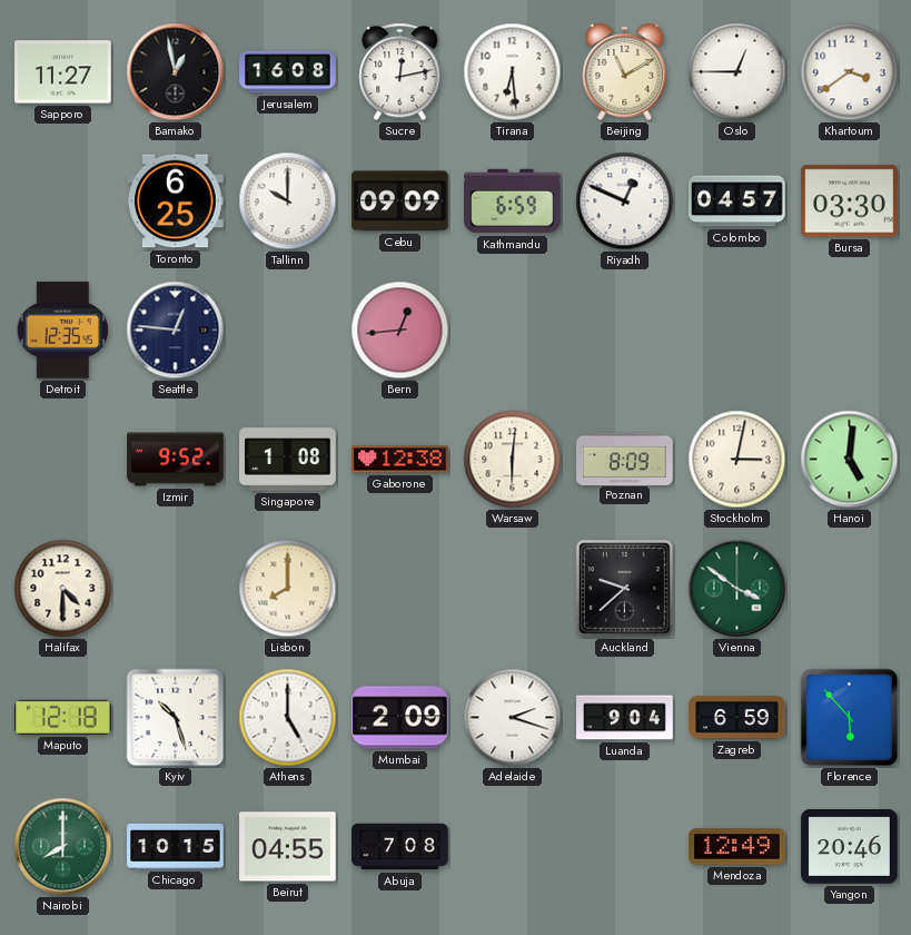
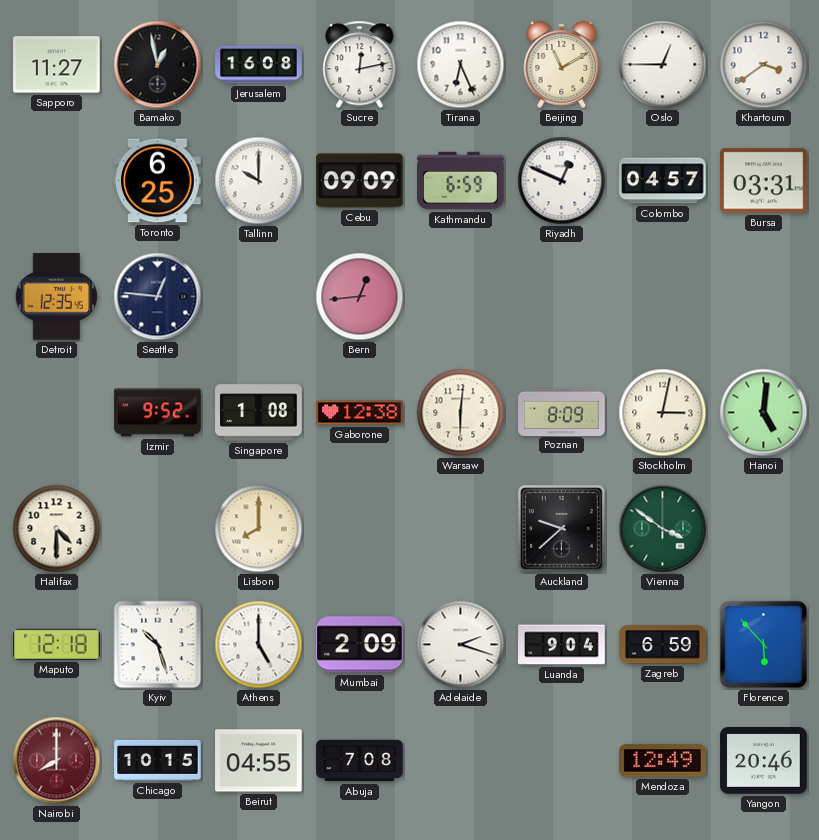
Tirana: 6:29 -> 6:26
Bursa: 03:30 -> 03:31
Nairobi dial: green -> burgundy
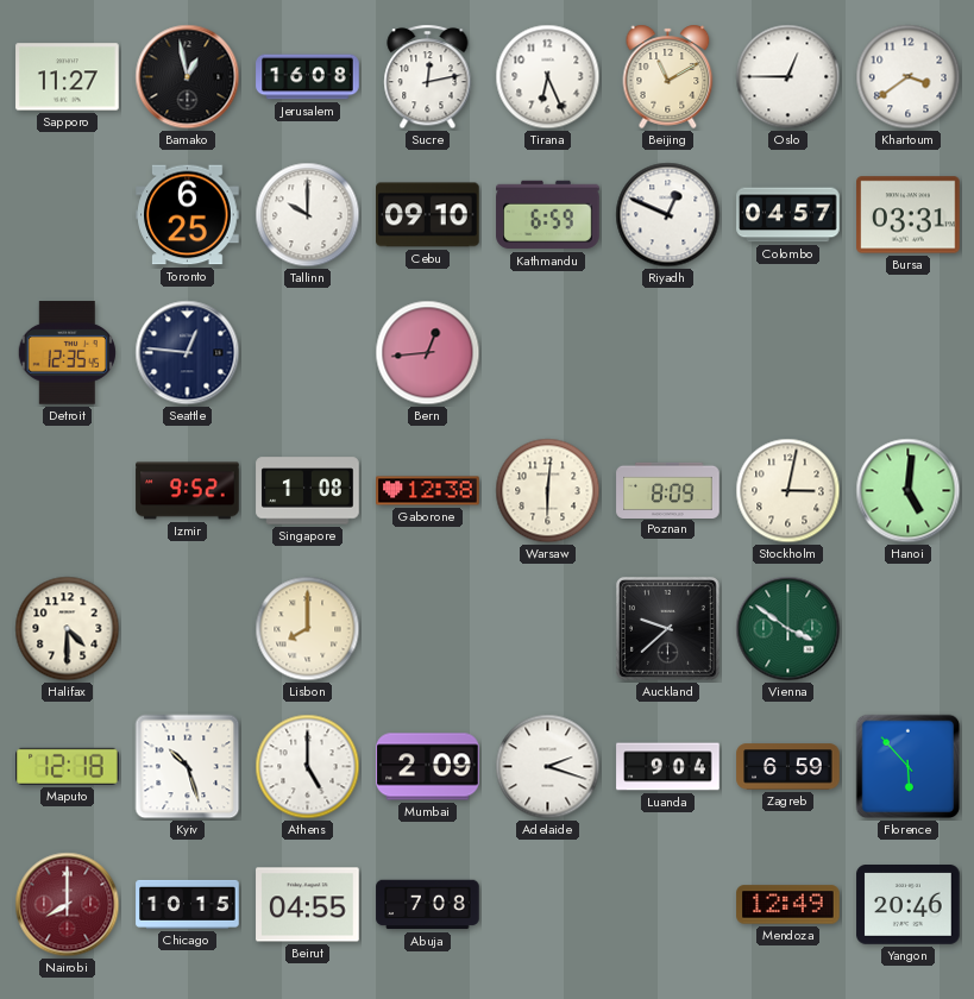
Cebu: 09:09 -> 09:10
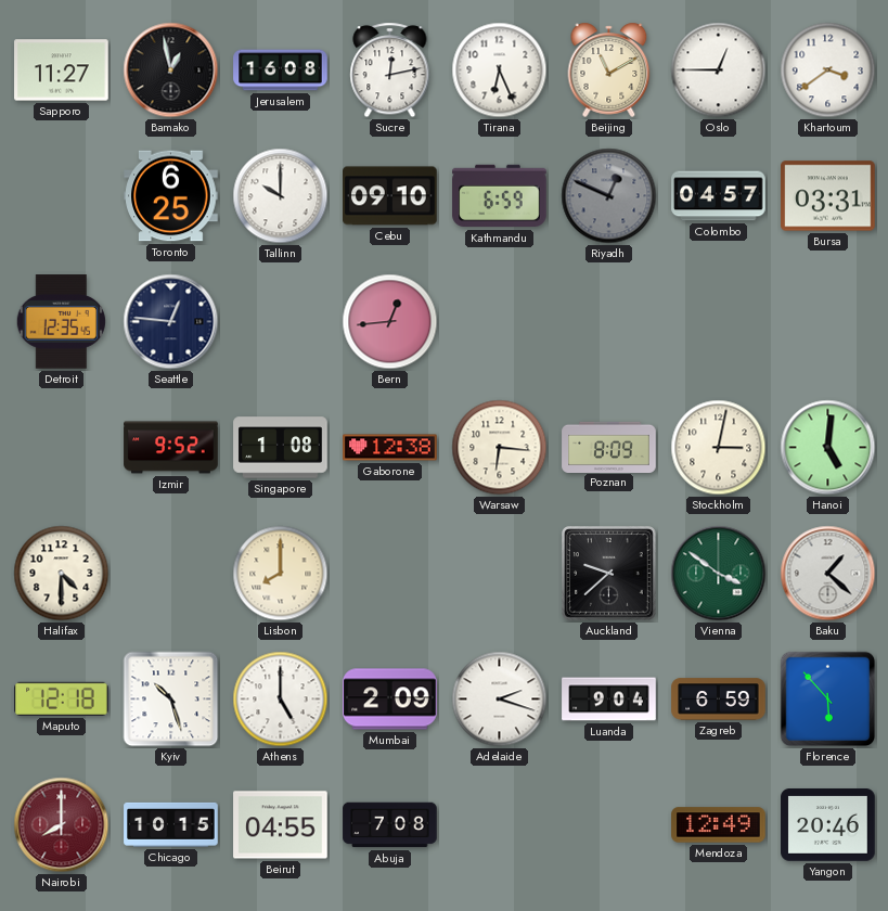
Riyadh dial: white -> grey
Warsaw: 6:01 -> 6:16
Baku: none -> 1:22
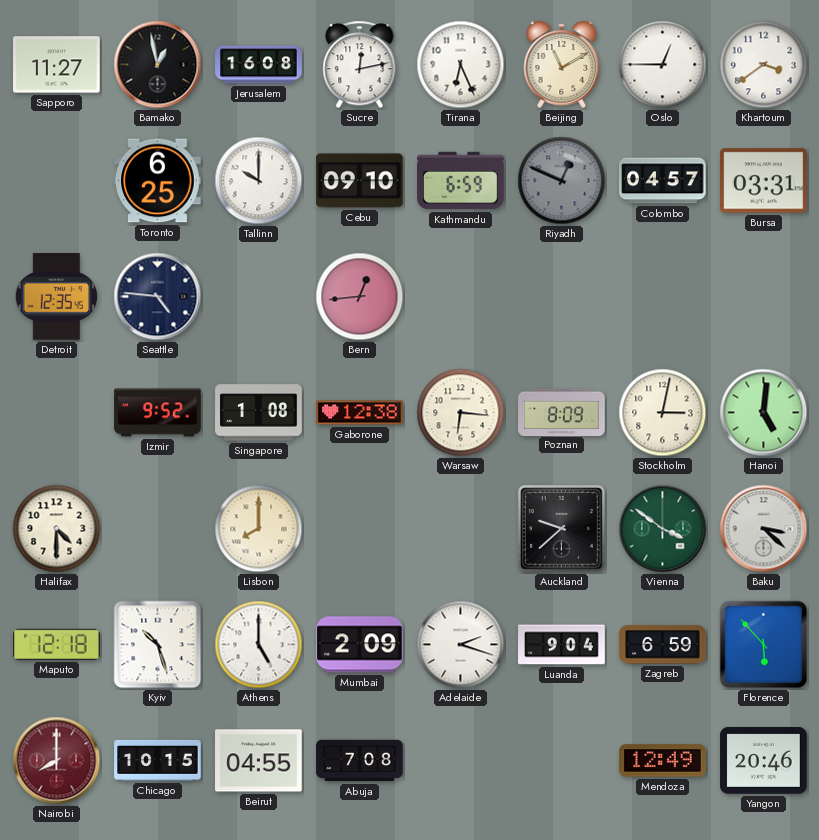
Seattle: 12:46 -> 4:46
Baku: 1:22 -> 3:22
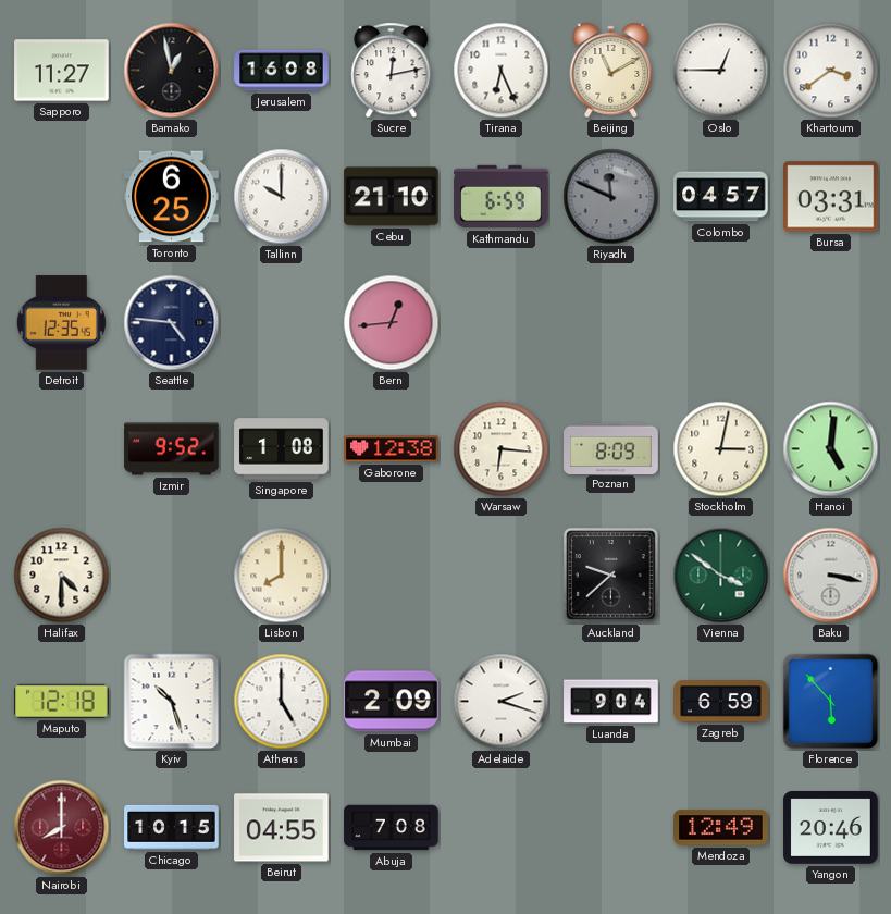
Cebu: 09:10 -> 21:10
Riyadh: 12:49 -> 11:49
Baku: 3:22 -> 3:17
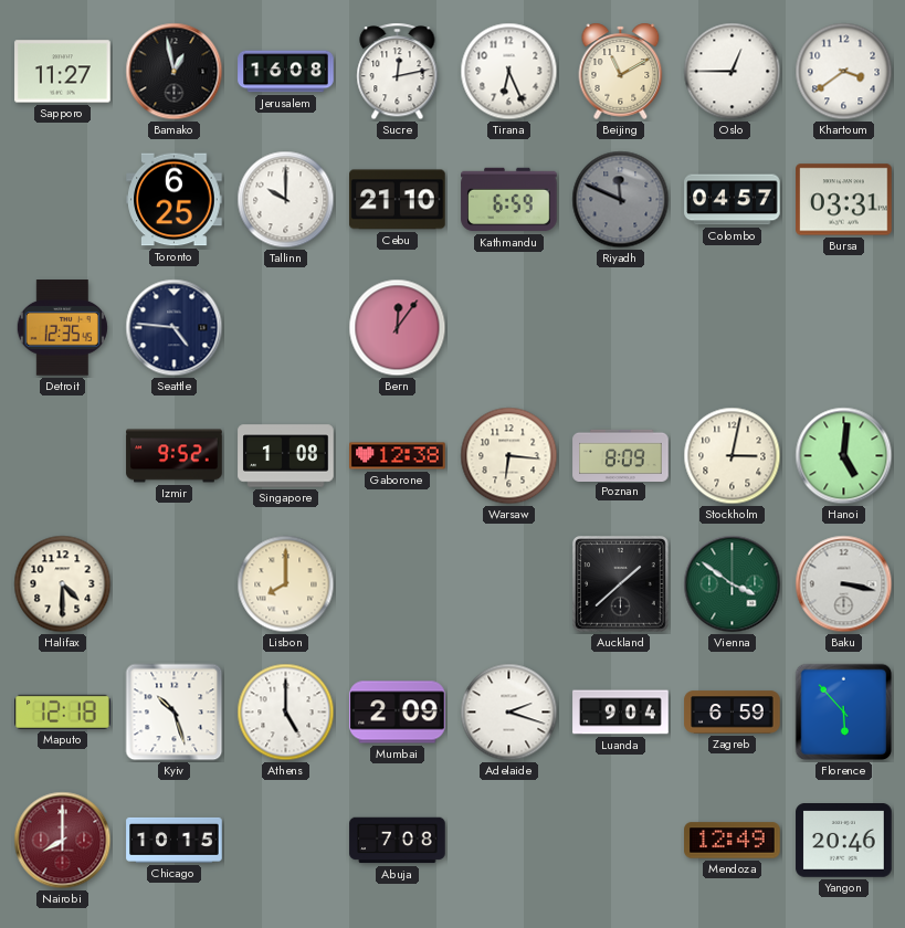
Bern: 12:44 -> 12:06
Auckland: 9:38 -> 1:38
Beirut: 04:55 -> none
